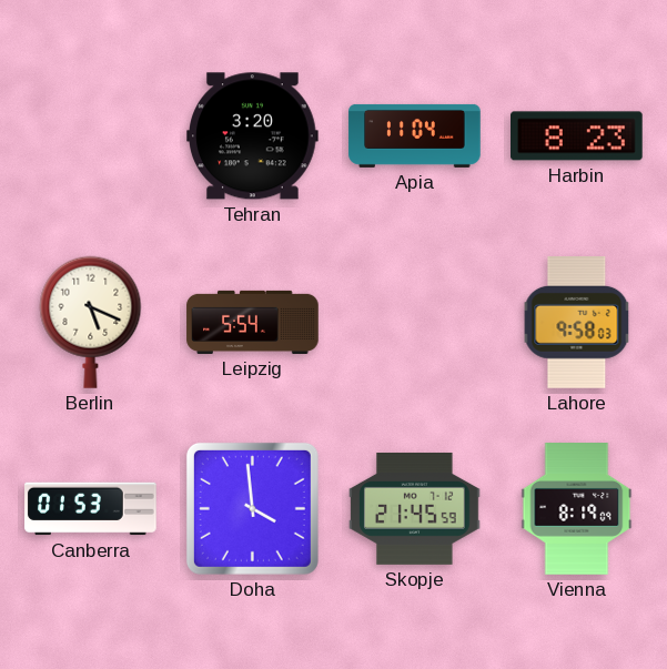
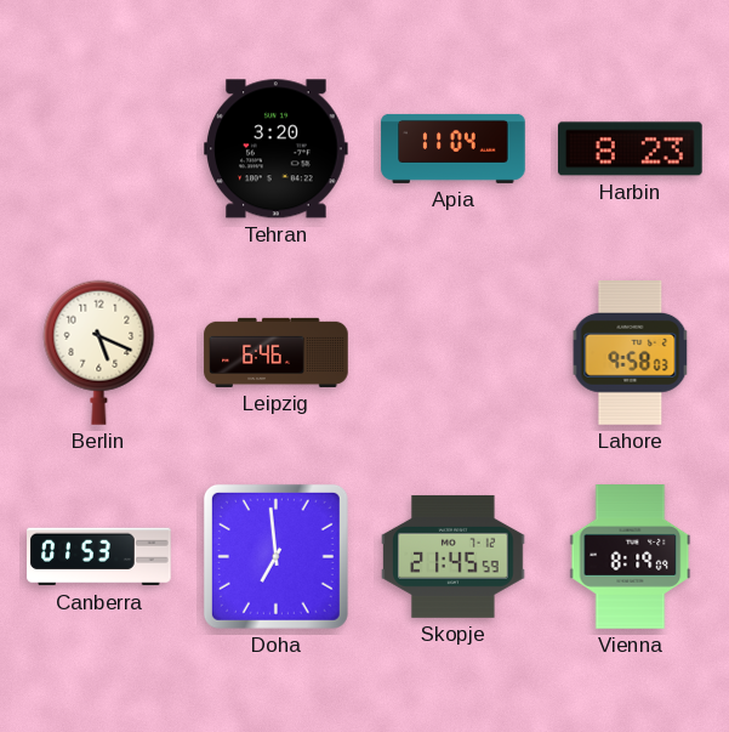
Leipzig: 5:54 -> 6:46
Doha: 3:59 -> 6:59
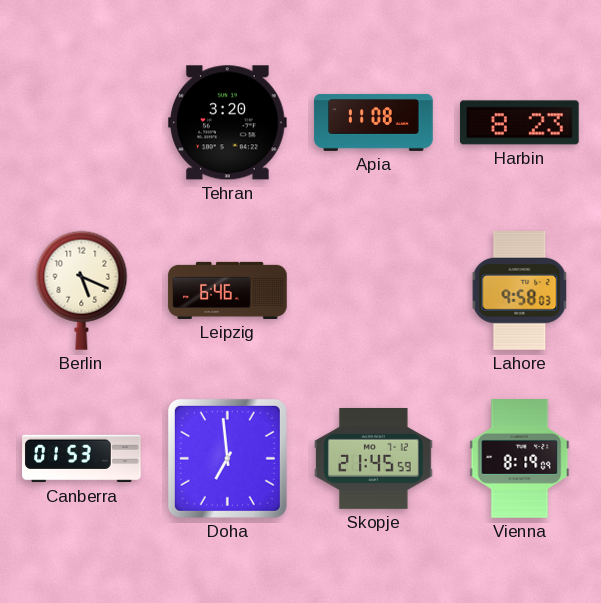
Apia: 11:04 -> 11:08
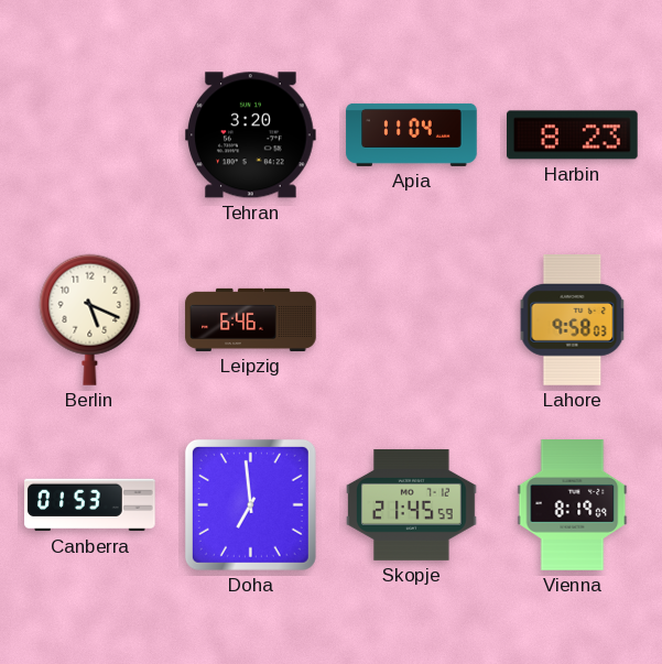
Apia: 11:08 -> 11:04
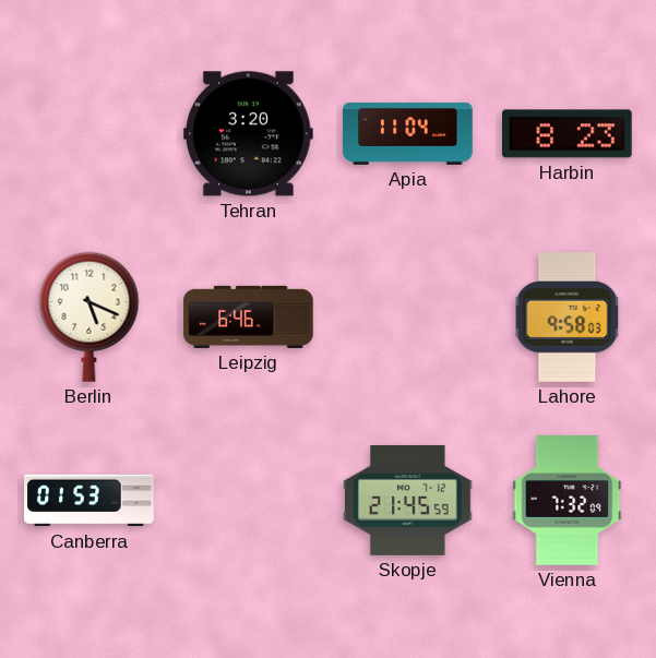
Doha: 6:59 -> none
Vienna: 8:19 -> 7:32
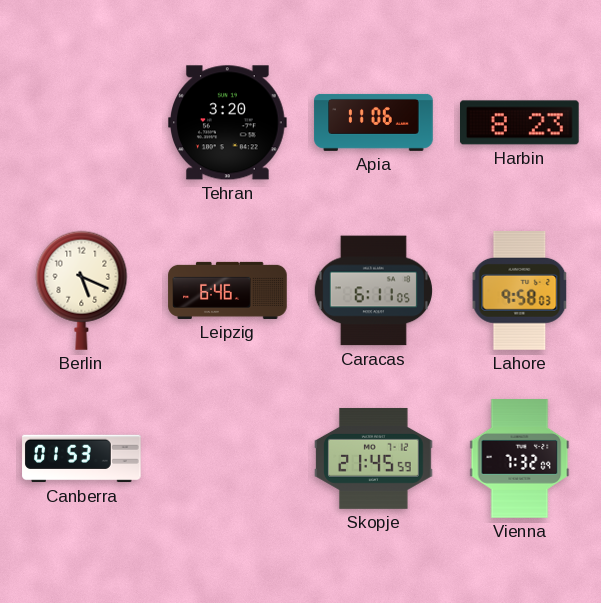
Apia: 11:04 -> 11:06
Caracas: none -> 6:11
